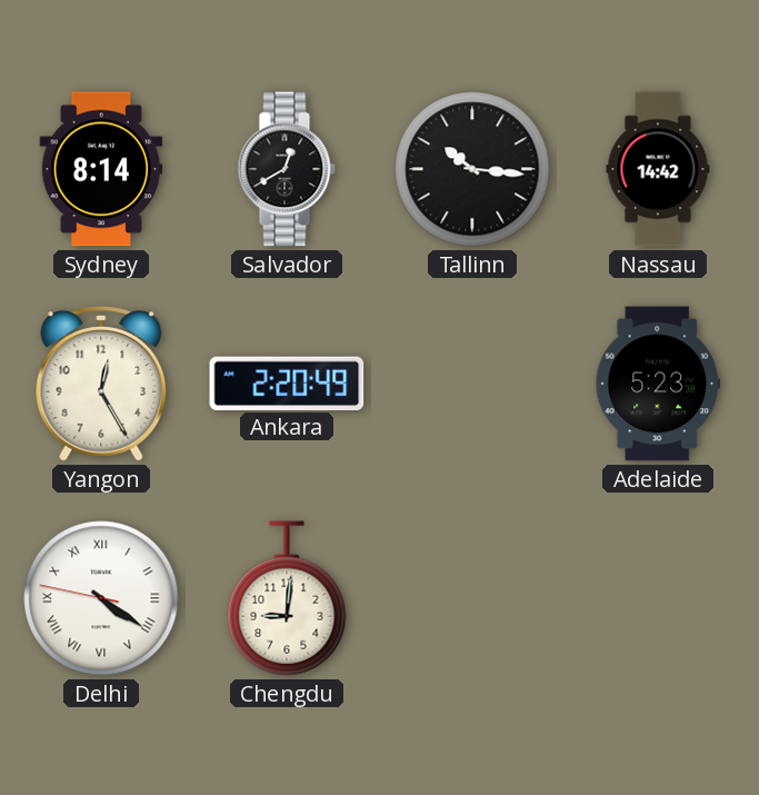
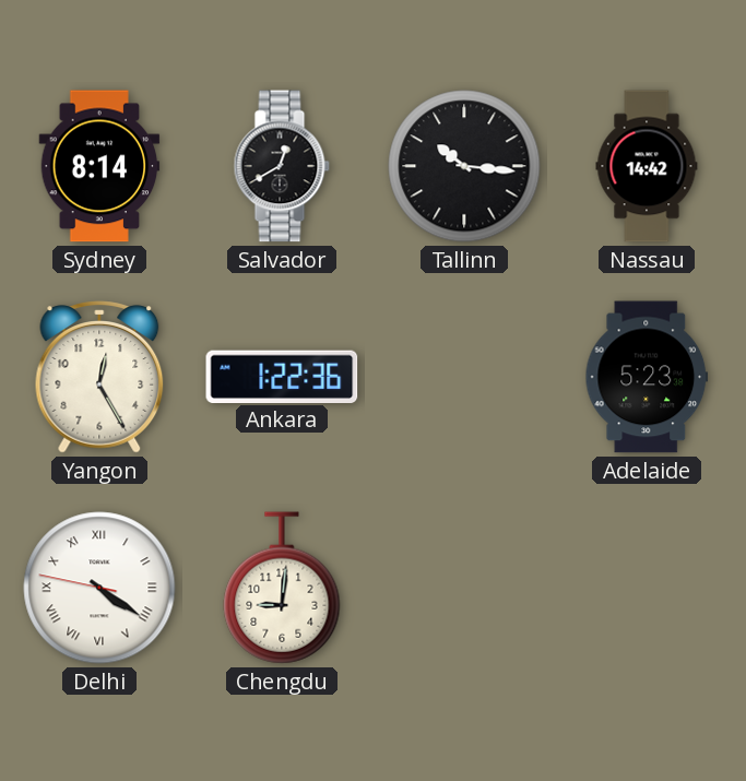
Ankara: 2:20 -> 1:22
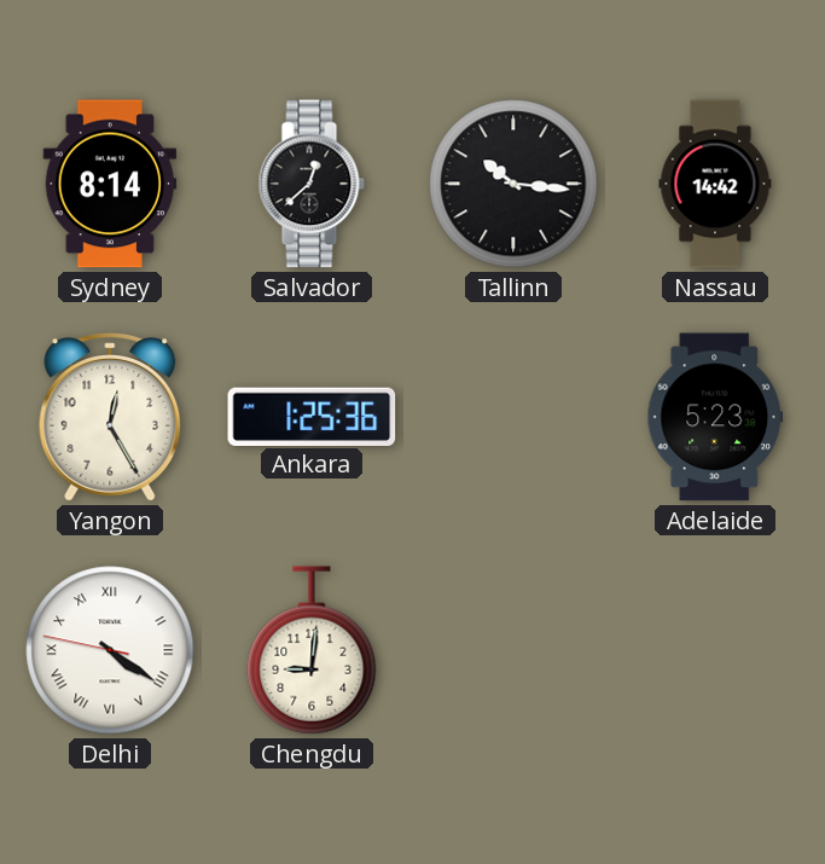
Salvador: 12:40 -> 12:38
Ankara: 1:22 -> 1:25
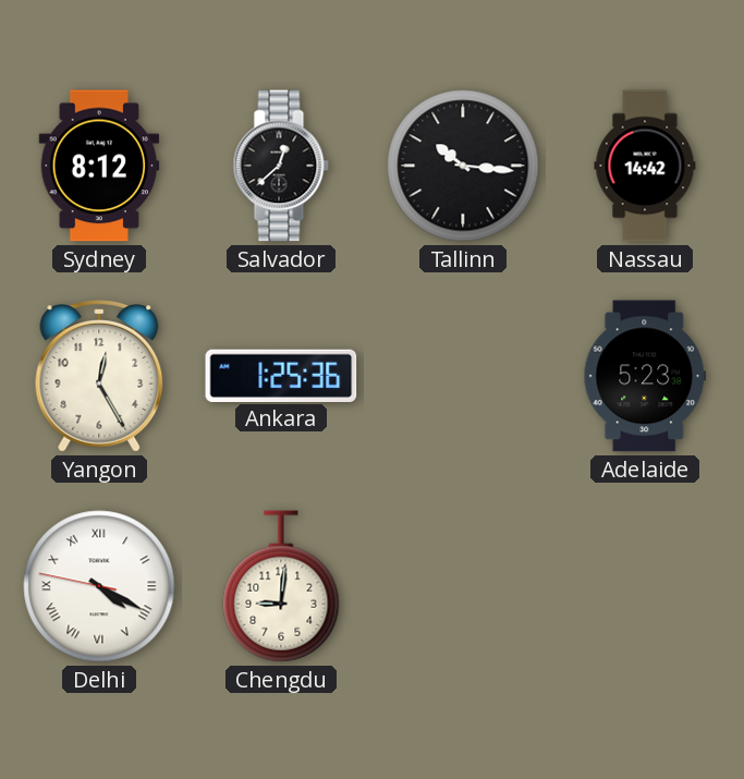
Sydney: 8:14 -> 8:12
Delhi: 4:20 -> 4:19
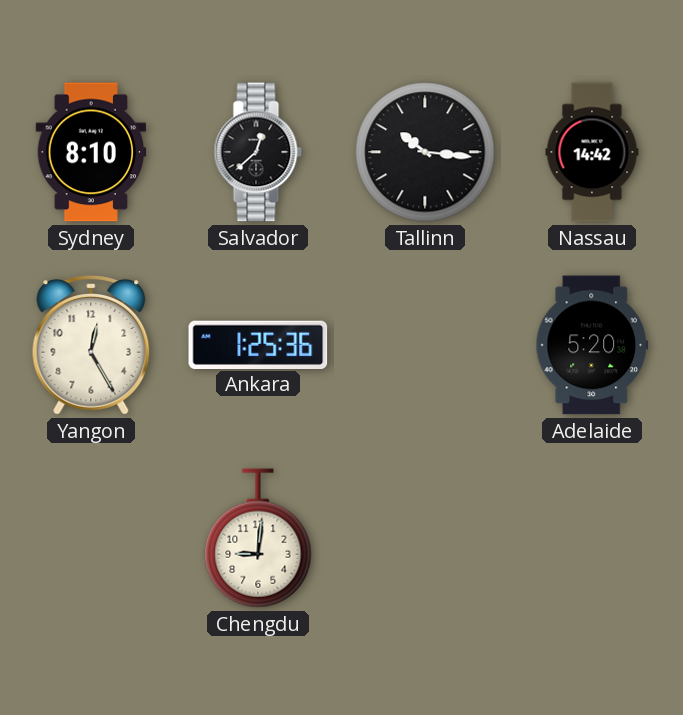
Sydney: 8:12 -> 8:10
Adelaide: 5:23 -> 5:20
Delhi: 4:19 -> none
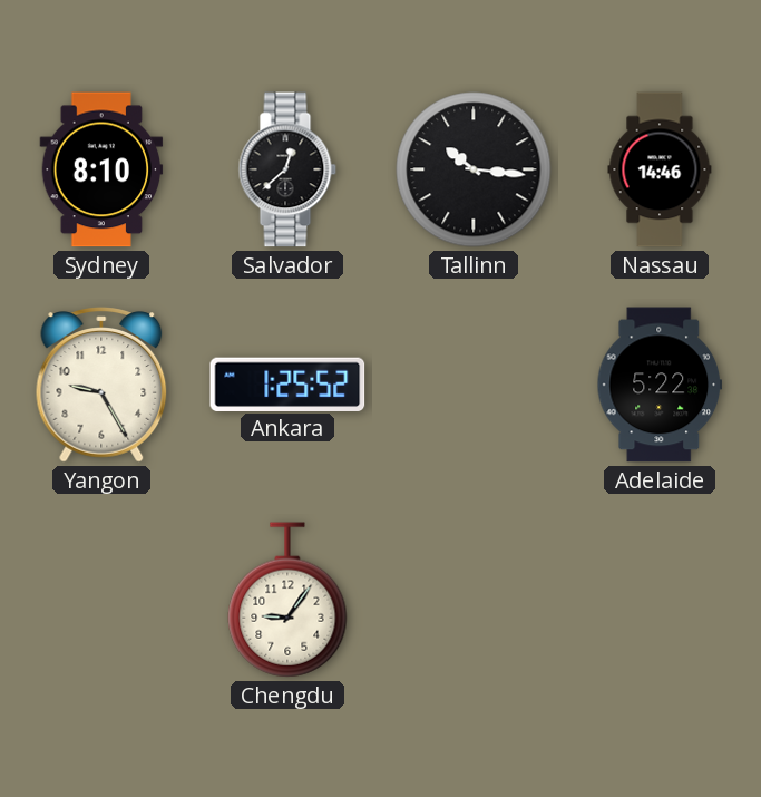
Nassau: 14:42 -> 14:46
Yangon: 12:25 -> 9:25
Ankara: 1:25:36 -> 1:25:52
Adelaide: 5:20 -> 5:22
Chengdu: 9:01 -> 9:06
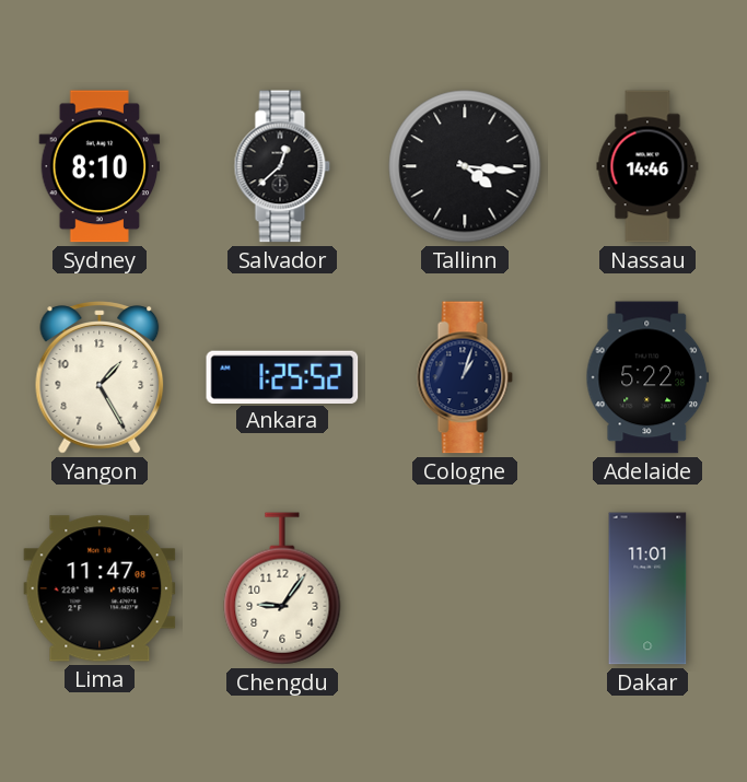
Tallinn: 10:16 -> 4:16
Yangon: 9:25 -> 1:25
Cologne: none -> 1:03
Lima: none -> 11:47
Dakar: none -> 11:01
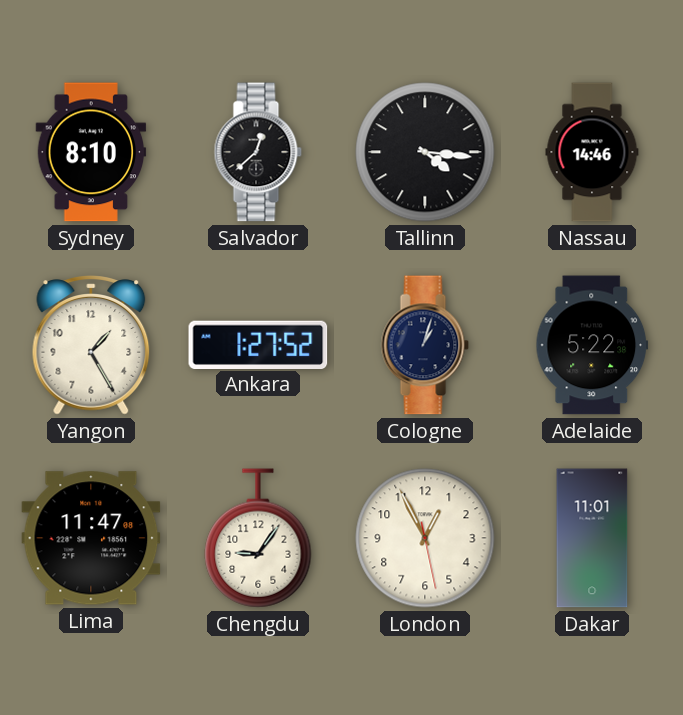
Ankara: 1:25 -> 1:27
London: none -> 12:55
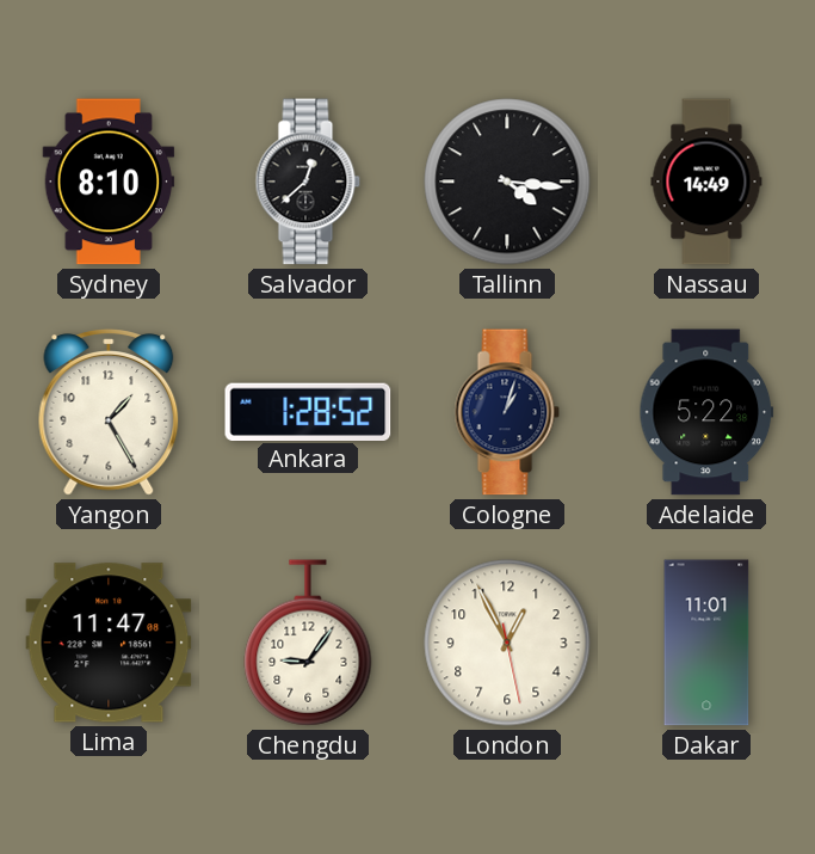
Nassau: 14:46 -> 14:49
Ankara: 1:27 -> 1:28
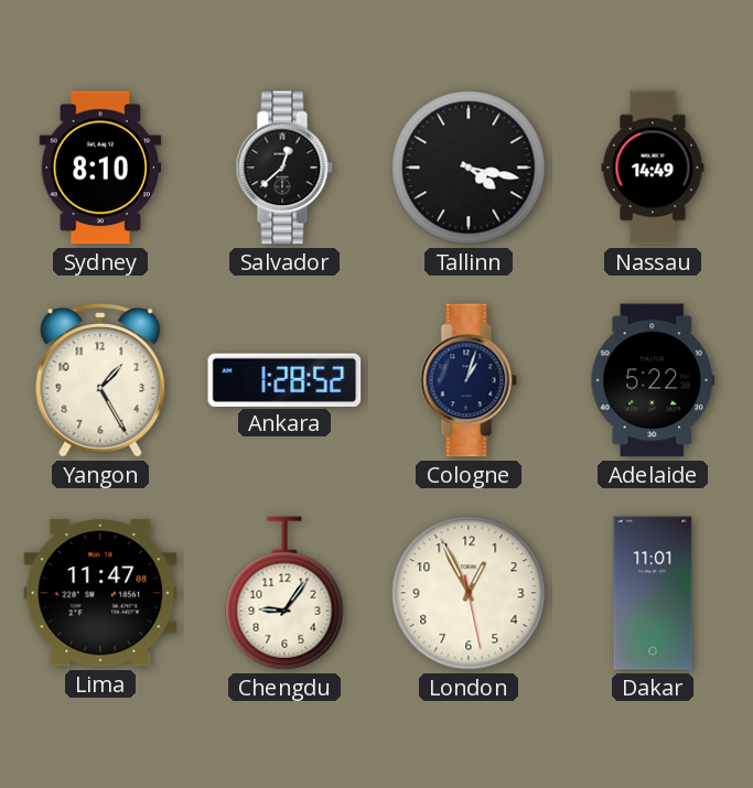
Tallinn: 4:16 -> 4:17
